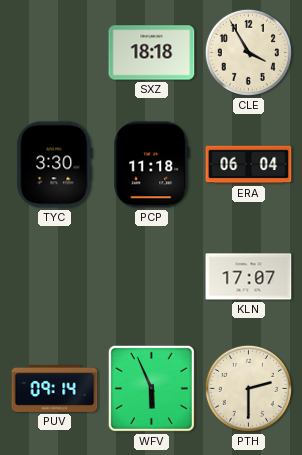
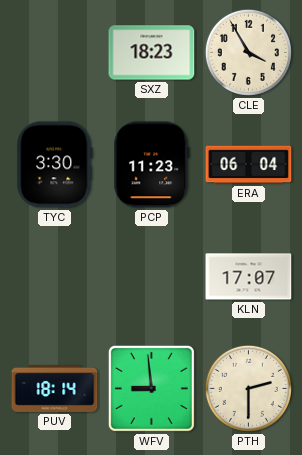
SXZ: 18:18 -> 18:23
PCP: 11:18 -> 11:23
PUV: 09:14 -> 18:14
WFV: 5:56 -> 8:59
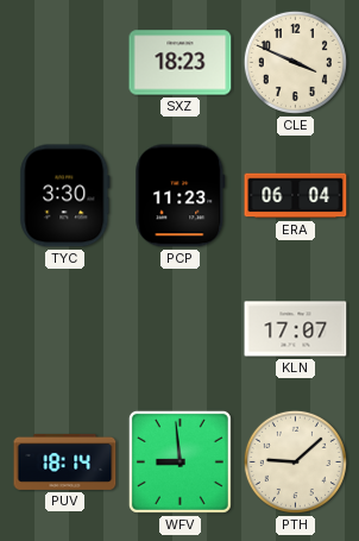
CLE: 3:55 -> 3:49
PTH: 2:30 -> 9:08
